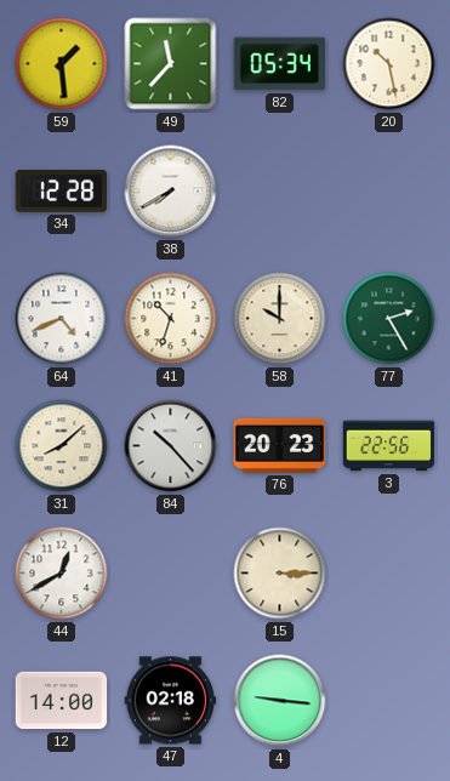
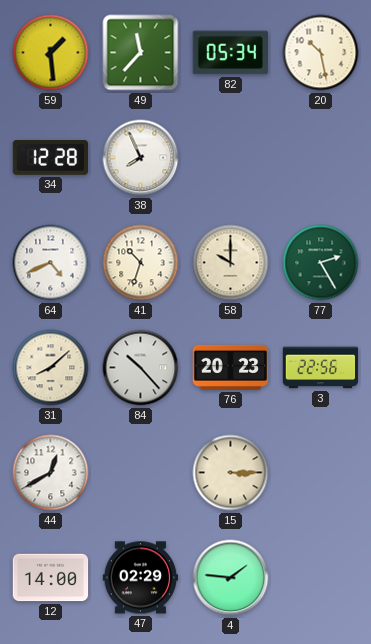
38: 7:40 -> 7:56
47: 02:18 -> 02:29
4: 9:16 -> 1:46
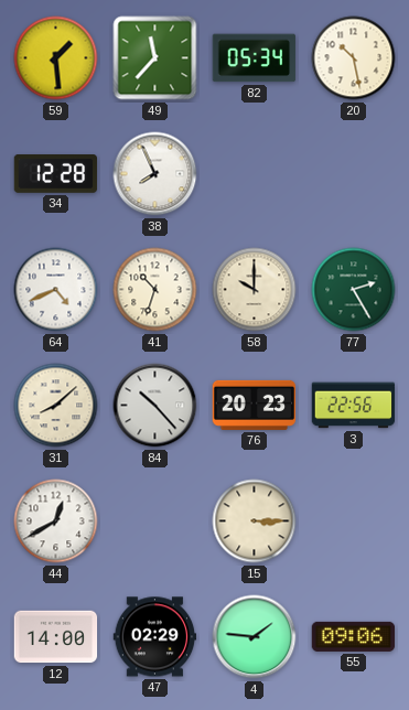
55: none -> 09:06
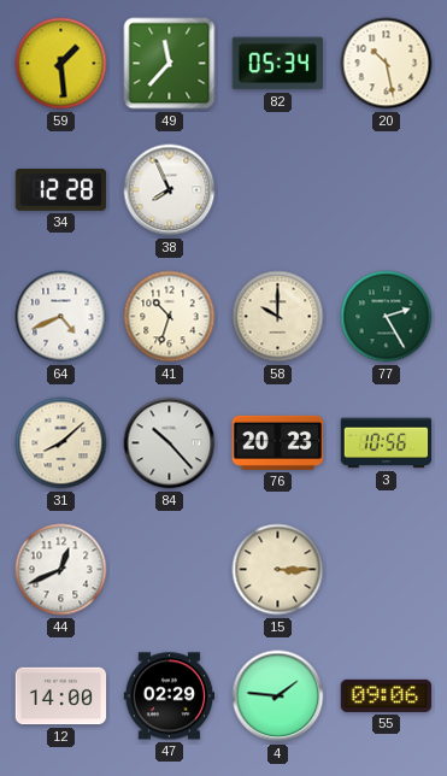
3: 22:56 -> 10:56
44: 12:40 -> 12:41
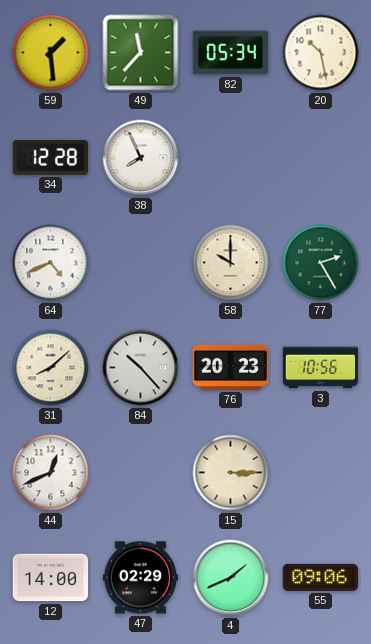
41: 10:33 -> none
4: 1:46 -> 1:41
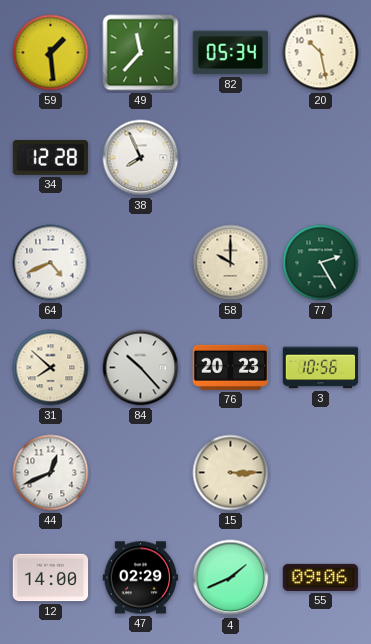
31: 8:08 -> 7:52
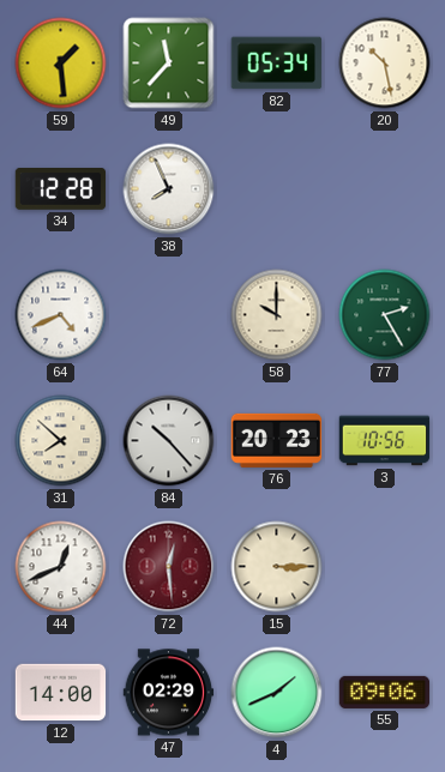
72: none -> 12:29
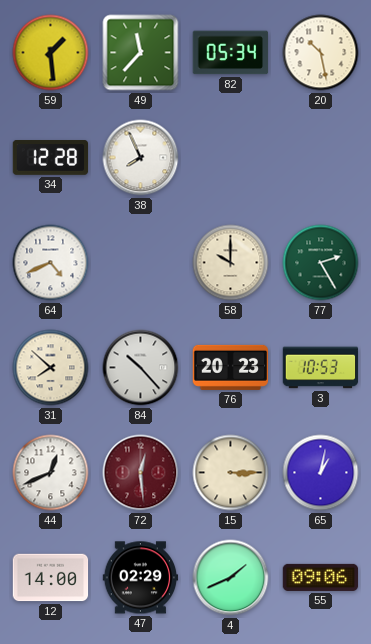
3: 10:56 -> 10:53
65: none -> 1:02
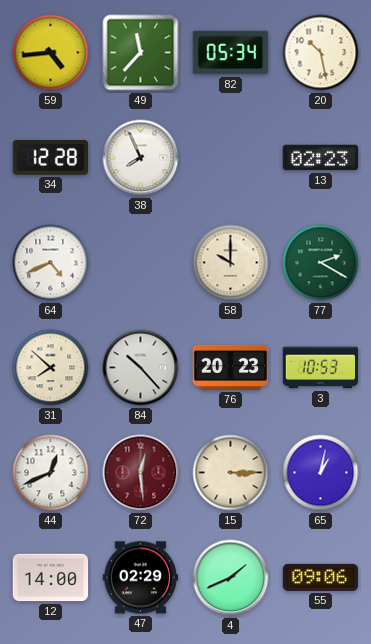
59: 1:29 -> 4:44
13: none -> 02:23
77: 2:25 -> 2:20
